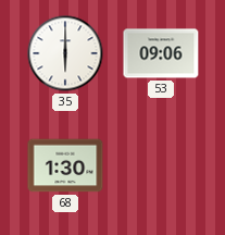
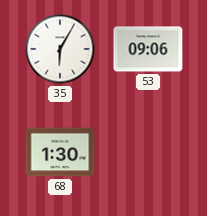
35: 6:00 -> 6:05
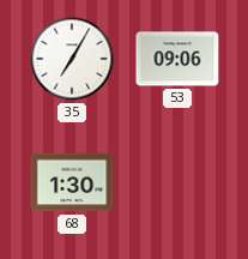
35: 6:05 -> 7:05
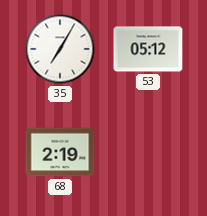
53: 09:06 -> 05:12
68: 1:30 -> 2:19
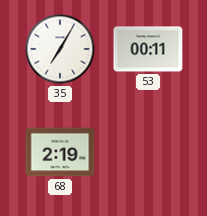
53: 05:12 -> 00:11
